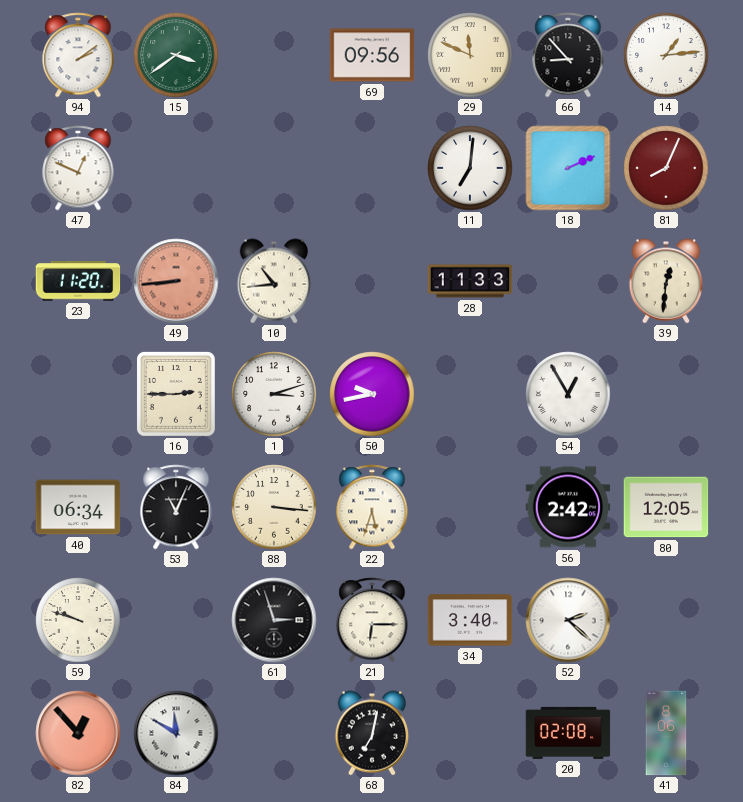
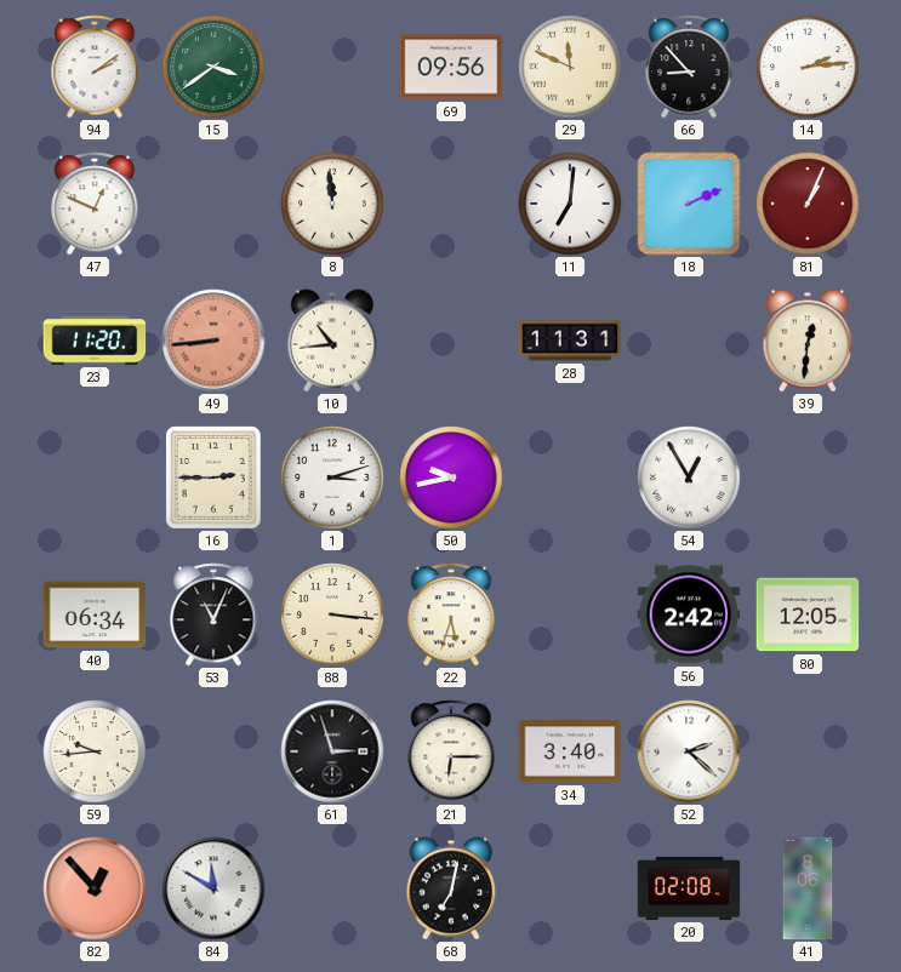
14: 1:14 -> 2:14
8: none -> 11:59
81: 8:04 -> 1:04
28: 11:33 -> 11:31
59: 9:48 -> 9:44
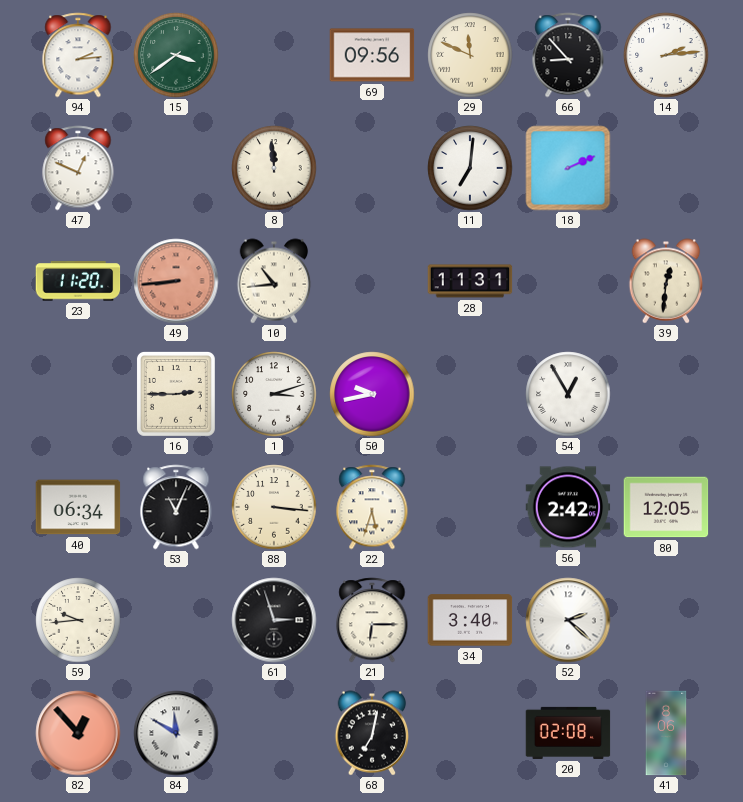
94: 2:09 -> 2:14
81: 1:04 -> none
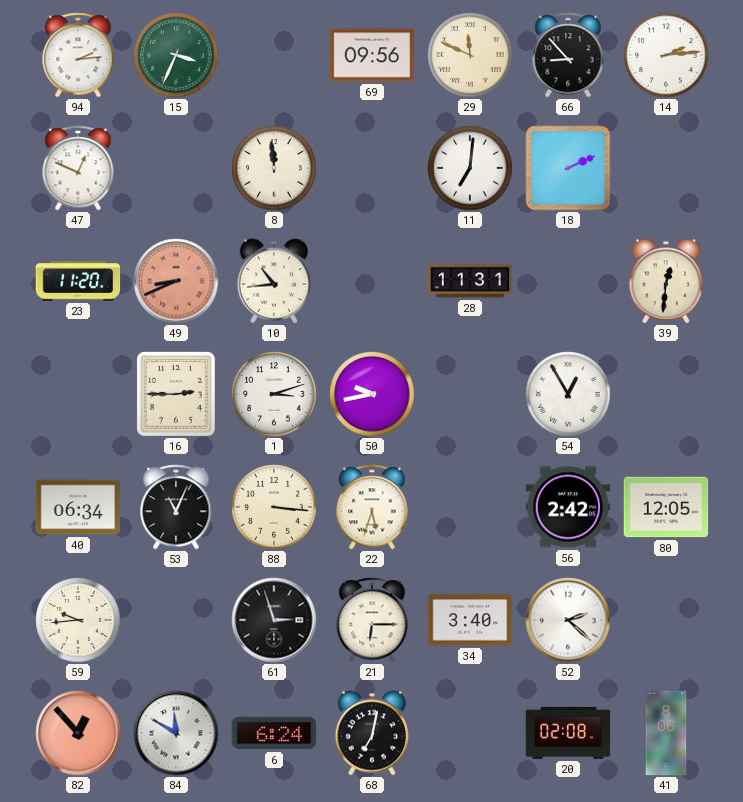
15: 3:39 -> 3:34
49: 8:44 -> 8:41
6: none -> 6:24
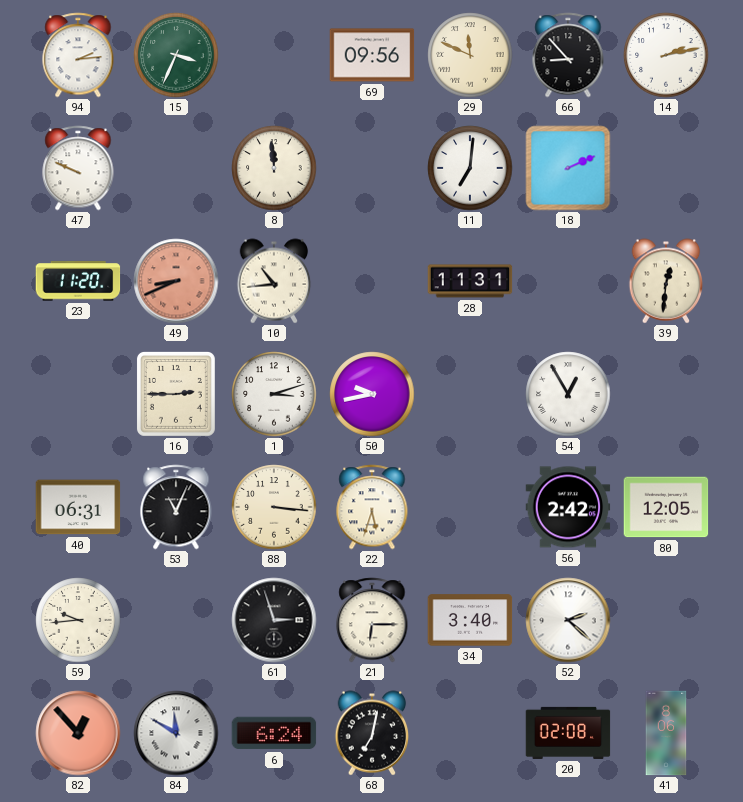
14: 2:14 -> 2:13
47: 12:49 -> 9:49
40: 06:34 -> 06:31
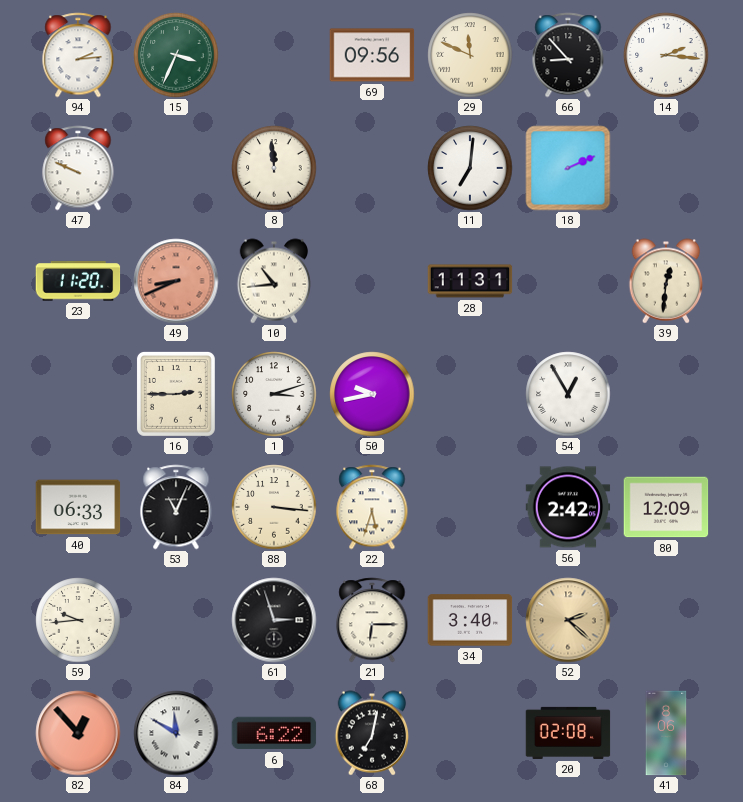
14: 2:13 -> 2:16
40: 06:31 -> 06:33
80: 12:05 -> 12:09
52 dial: white -> champagne
6: 6:24 -> 6:22
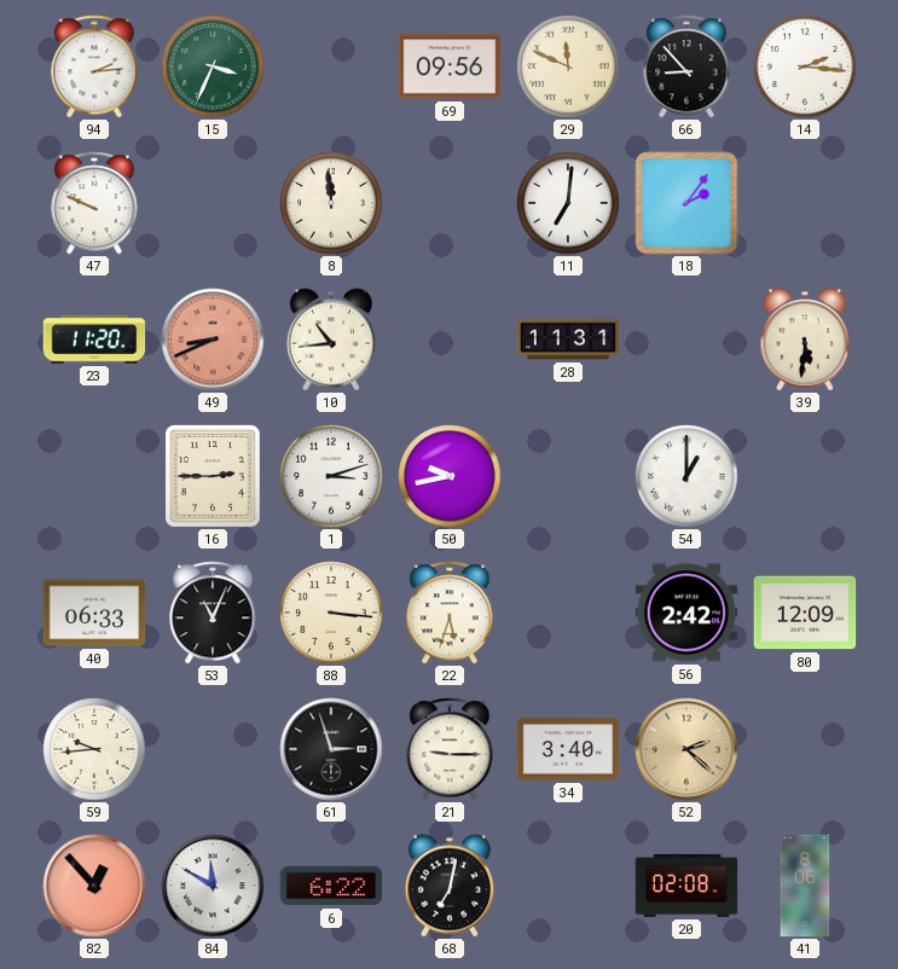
18: 2:11 -> 2:06
39: 12:31 -> 5:31
54: 12:55 -> 1:00
21: 6:15 -> 9:15
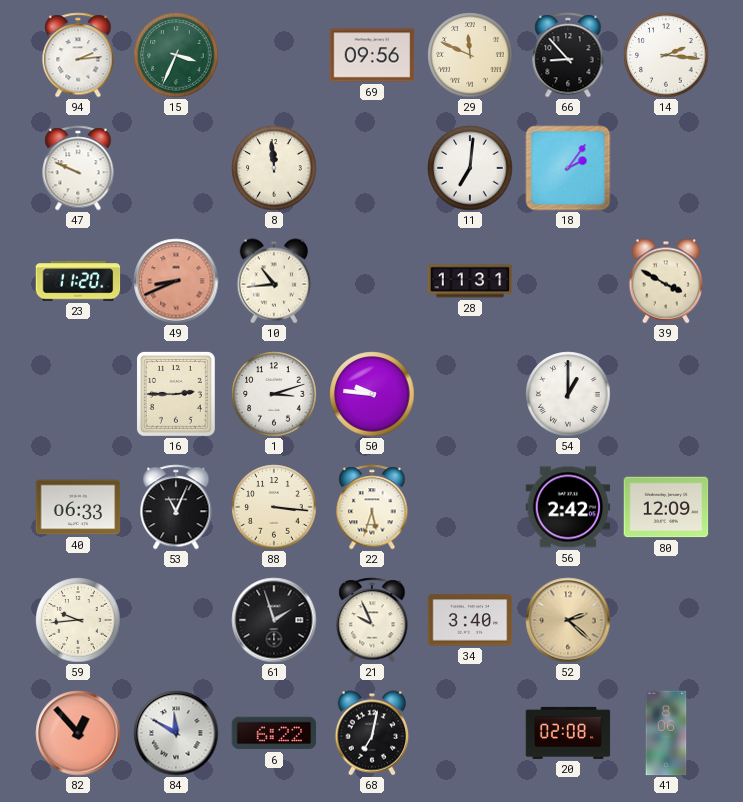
39: 5:31 -> 3:50
50: 9:43 -> 9:46
61: 2:57 -> 1:57
21: 9:15 -> 9:56
